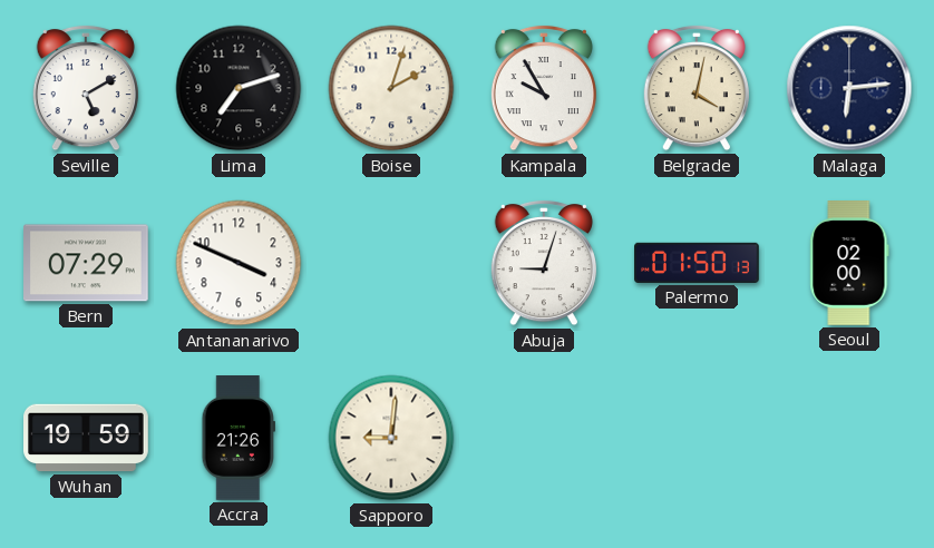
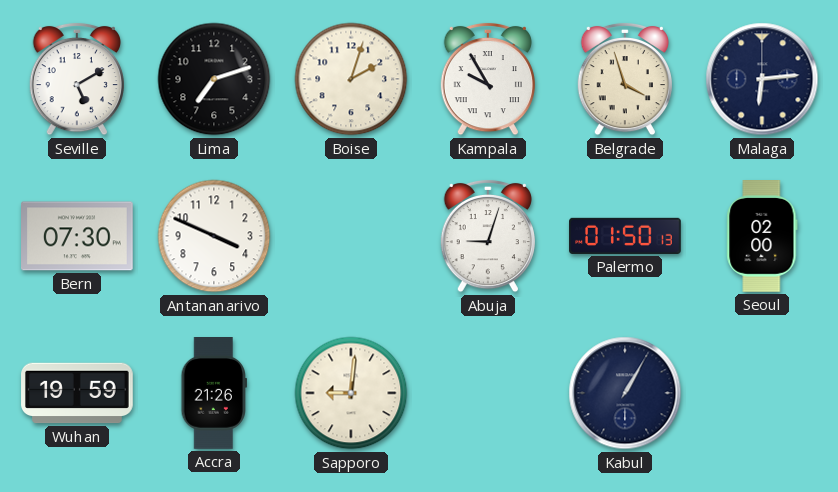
Belgrade: 4:02 -> 3:57
Bern: 07:29 -> 07:30
Kabul: none -> 1:05
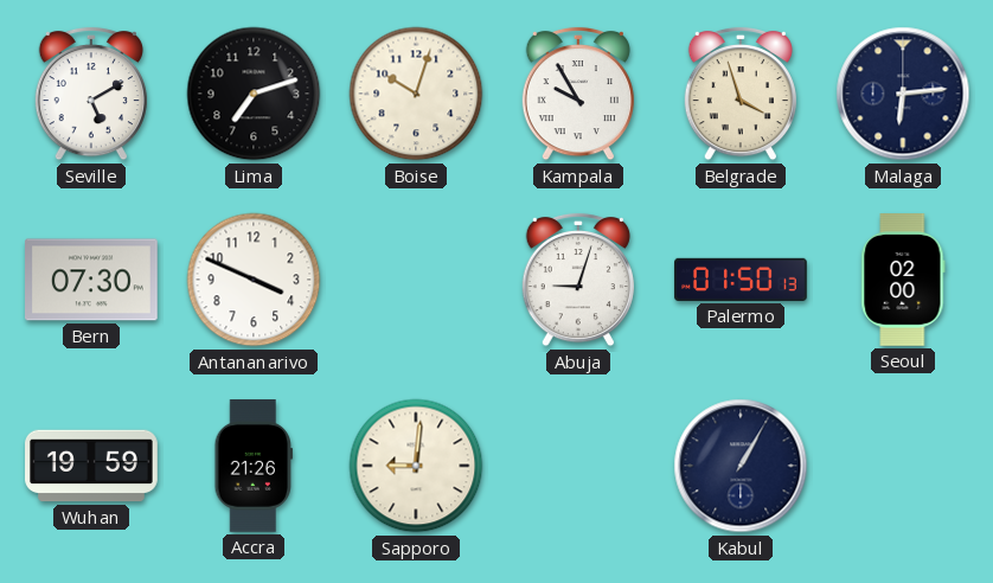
Boise: 2:03 -> 10:03
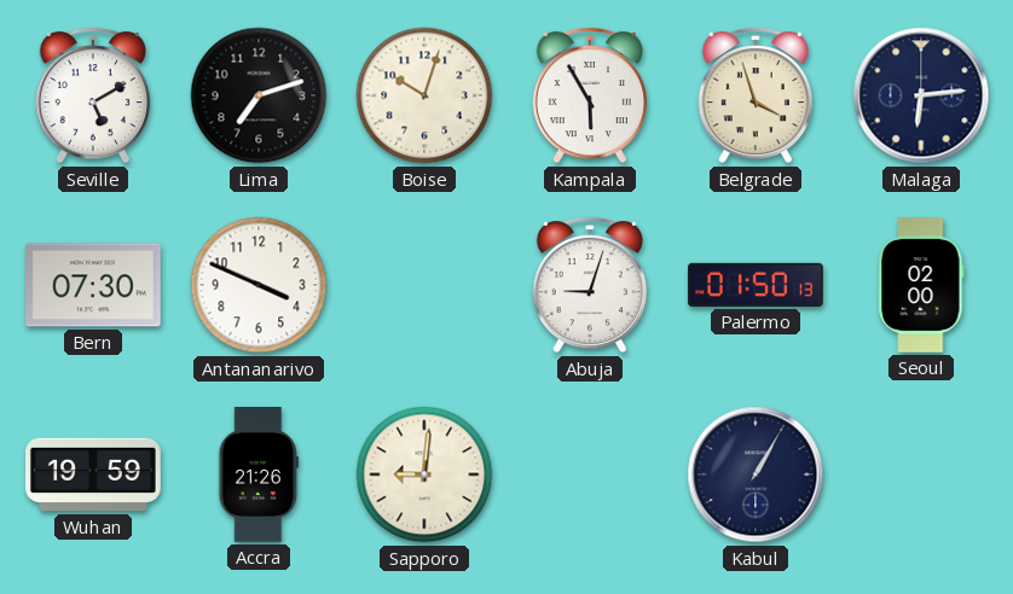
Kampala: 9:55 -> 5:55
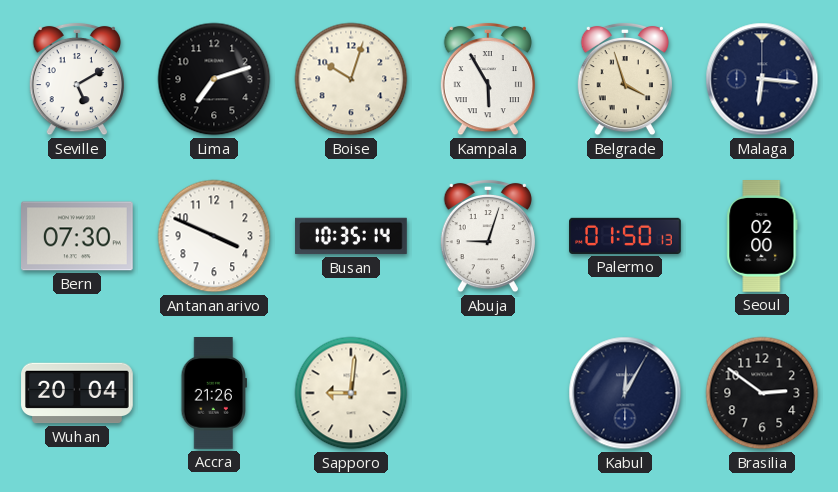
Malaga: 6:14 -> 6:16
Busan: none -> 10:35
Wuhan: 19:59 -> 20:04
Kabul: 1:05 -> 12:05
Brasilia: none -> 2:51
